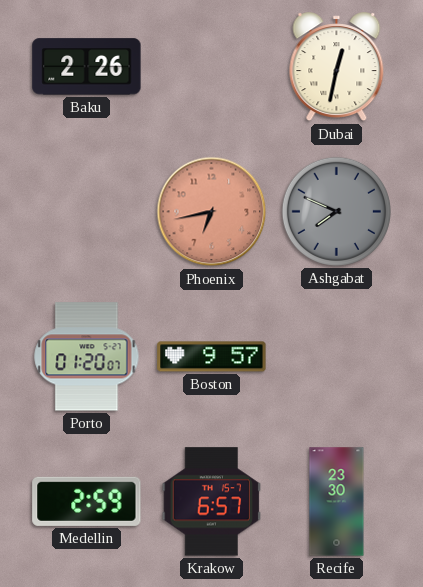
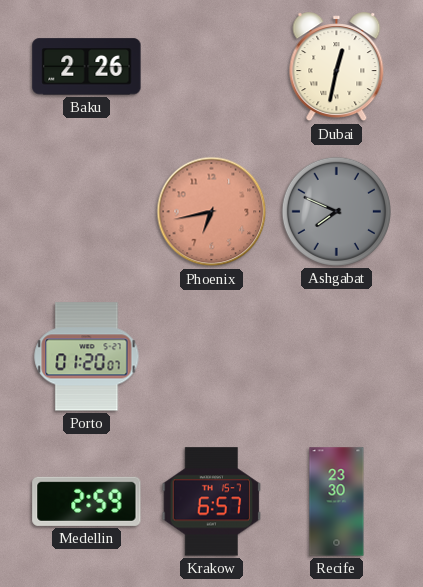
Boston: 9:57 -> none
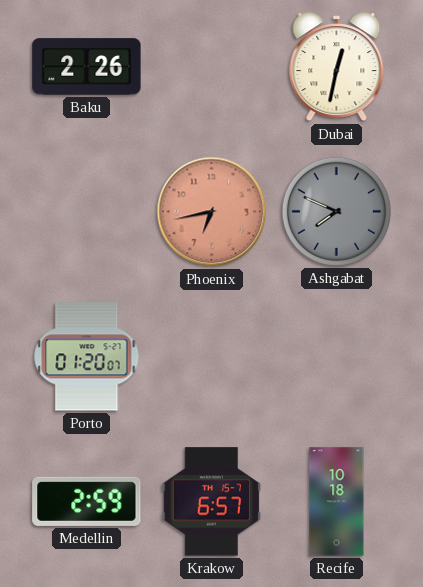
Recife: 23:30 -> 10:18
